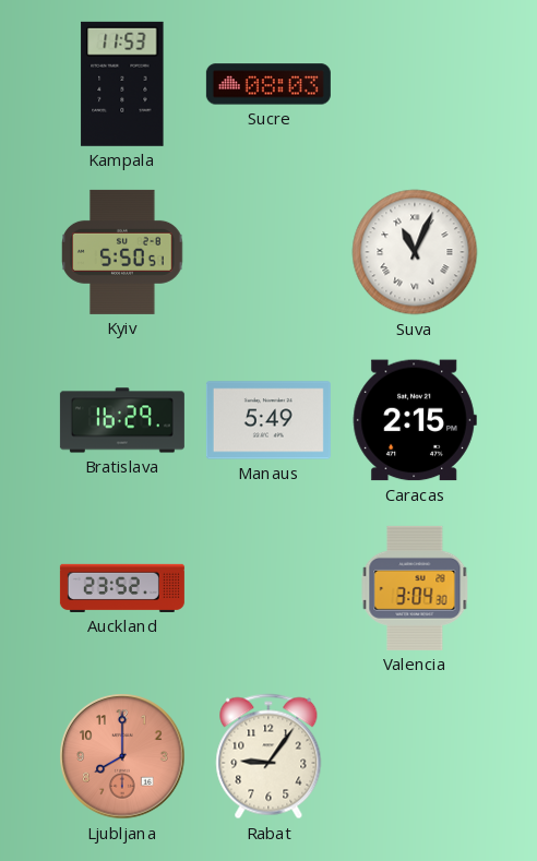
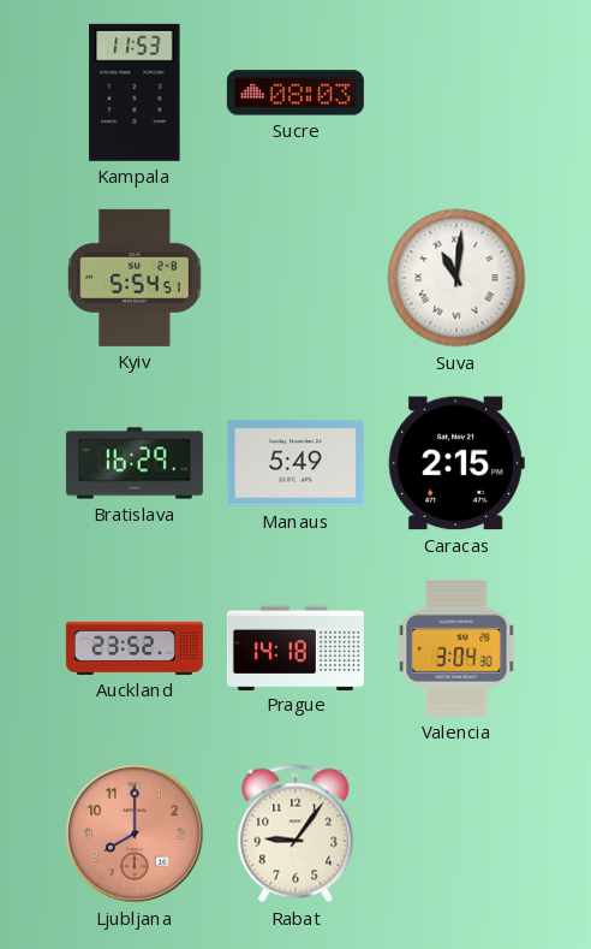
Kyiv: 5:50 -> 5:54
Suva: 11:04 -> 11:01
Prague: none -> 14:18
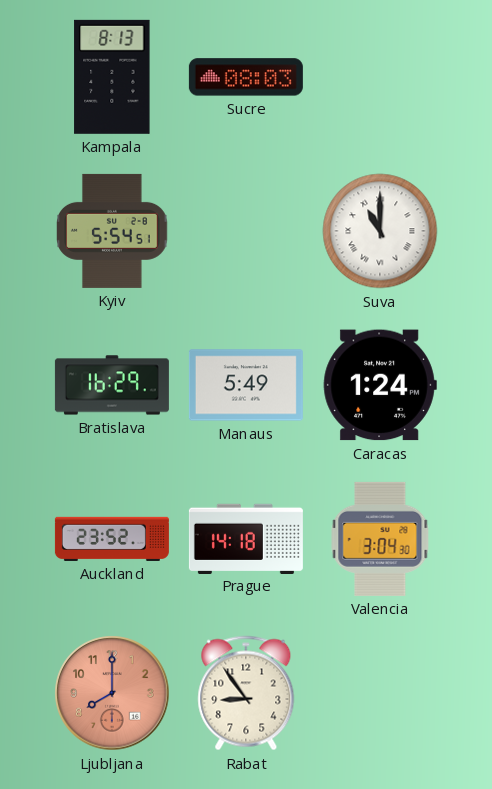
Kampala: 11:53 -> 8:13
Suva: 11:01 -> 11:00
Caracas: 2:15 -> 1:24
Rabat: 9:06 -> 8:54
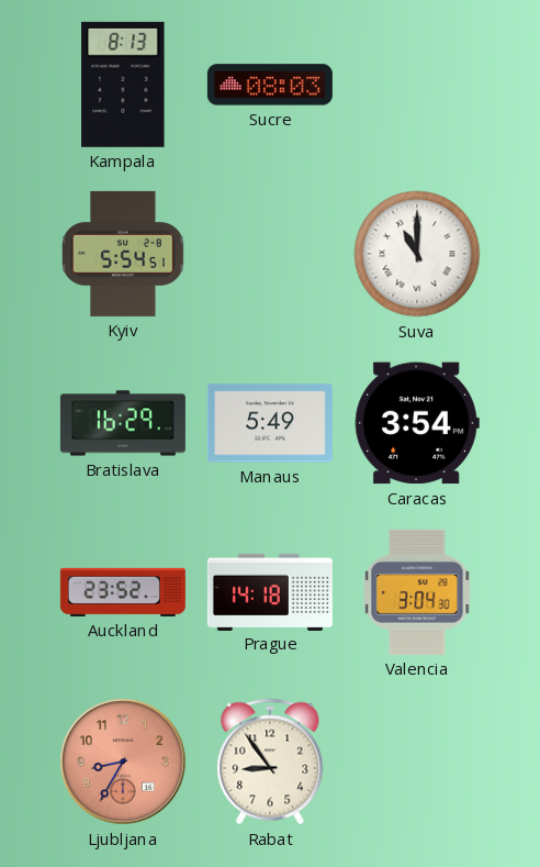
Caracas: 1:24 -> 3:54
Ljubljana: 8:00 -> 8:35
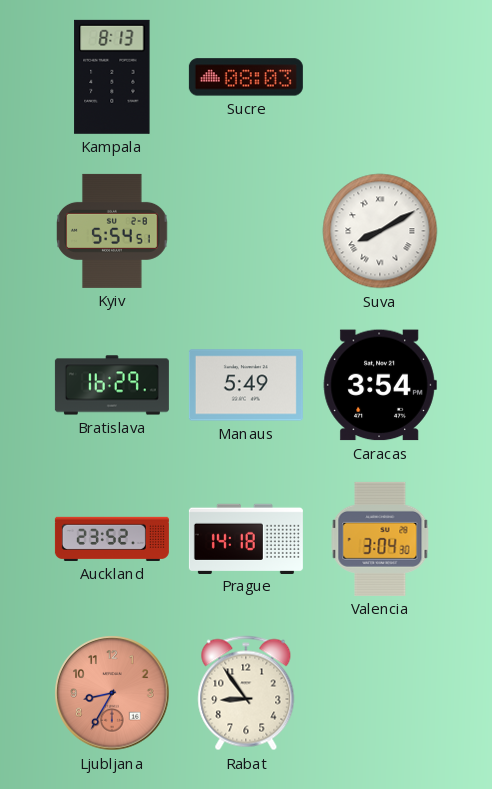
Suva: 11:00 -> 8:10
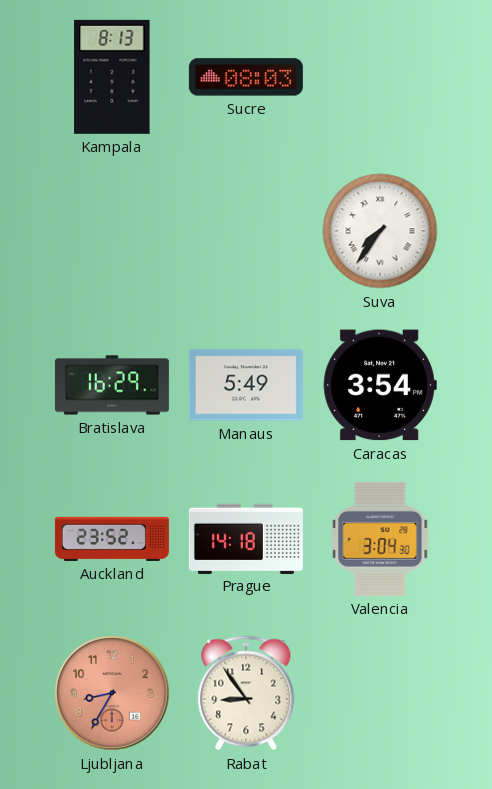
Kyiv: 5:54 -> none
Suva: 8:10 -> 7:36
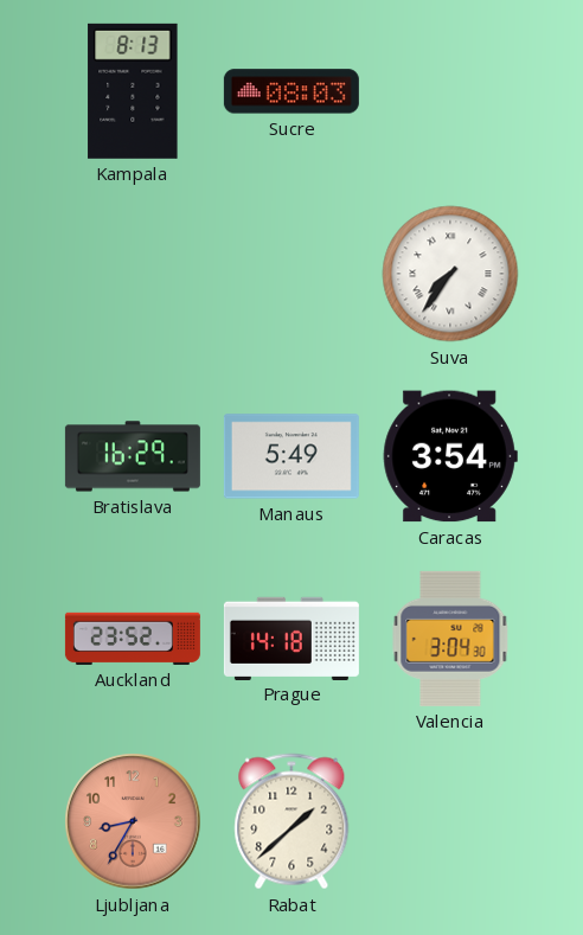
Rabat: 8:54 -> 1:38
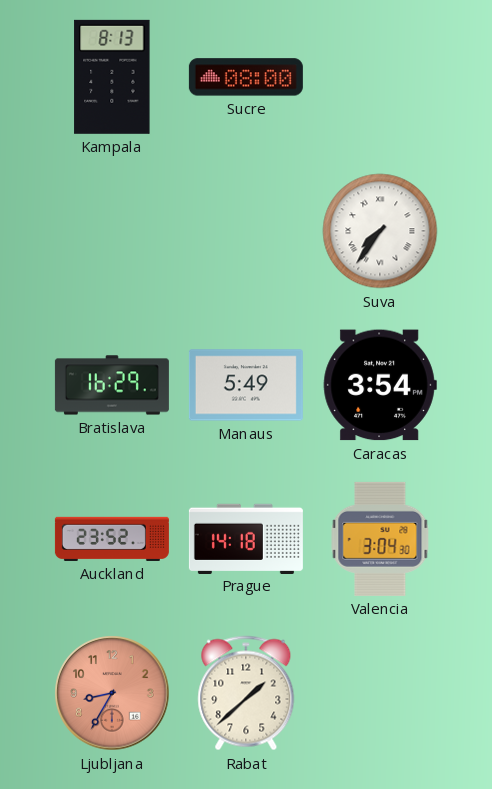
Sucre: 08:03 -> 08:00
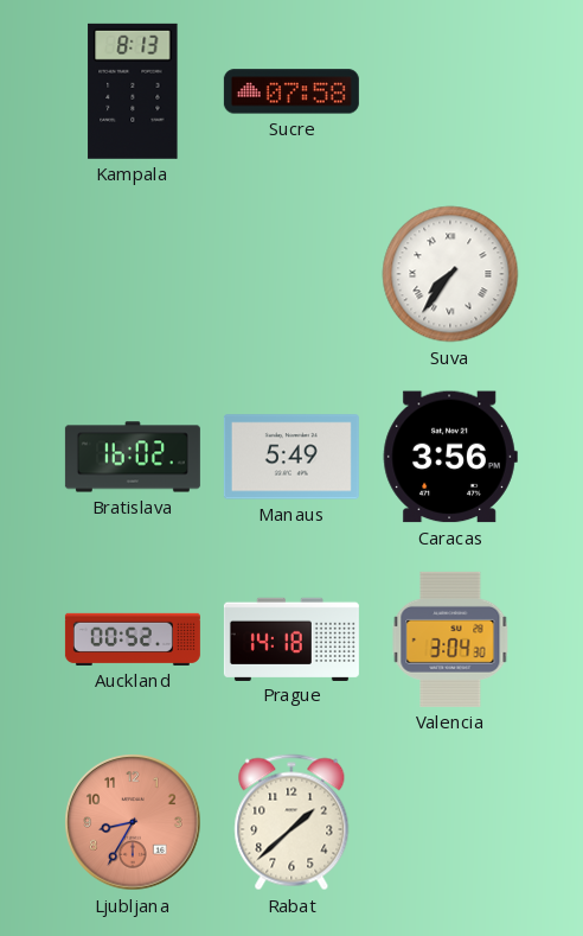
Sucre: 08:00 -> 07:58
Bratislava: 16:29 -> 16:02
Caracas: 3:54 -> 3:56
Auckland: 23:52 -> 00:52
